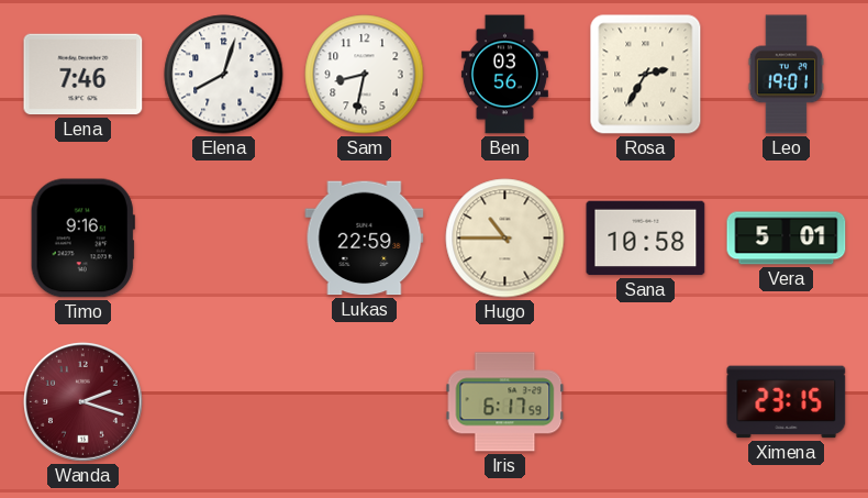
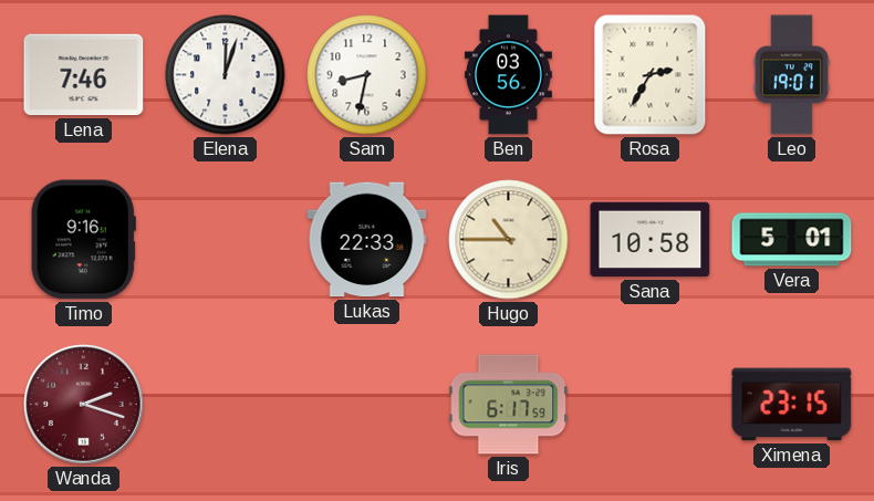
Elena: 8:03 -> 12:03
Lukas: 22:59 -> 22:33
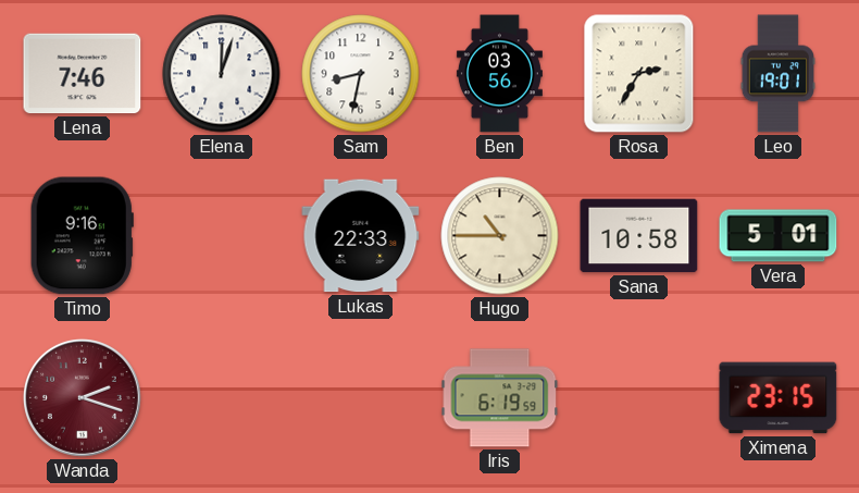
Iris: 6:17 -> 6:19
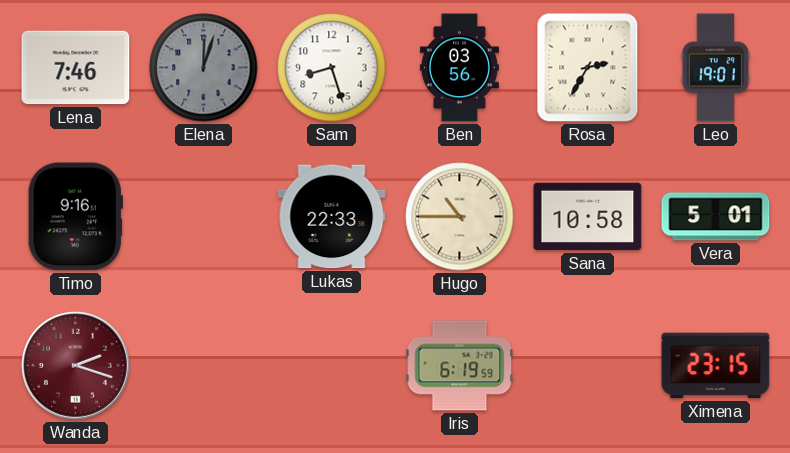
Elena dial: white -> grey
Sam: 8:32 -> 8:27
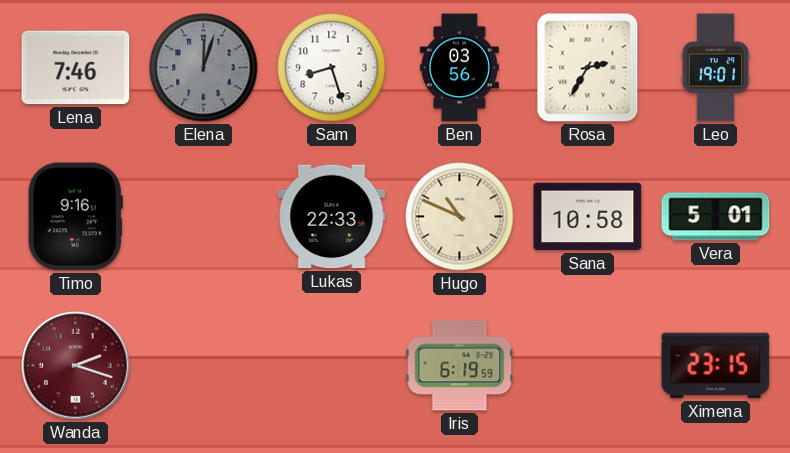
Hugo: 10:45 -> 10:49
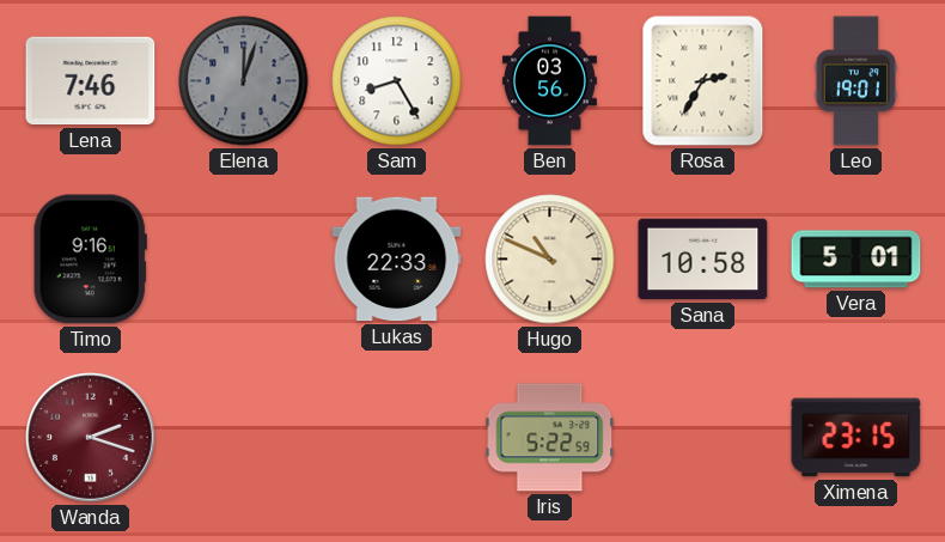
Sam: 8:27 -> 8:25
Iris: 6:19 -> 5:22
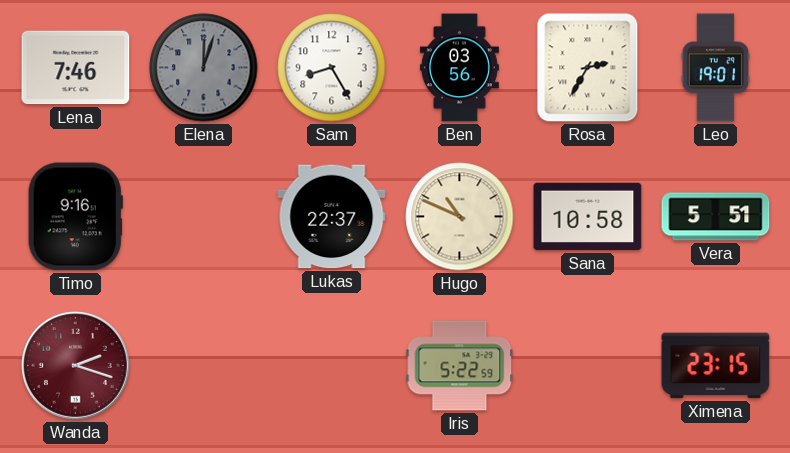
Lukas: 22:33 -> 22:37
Vera: 5:01 -> 5:51
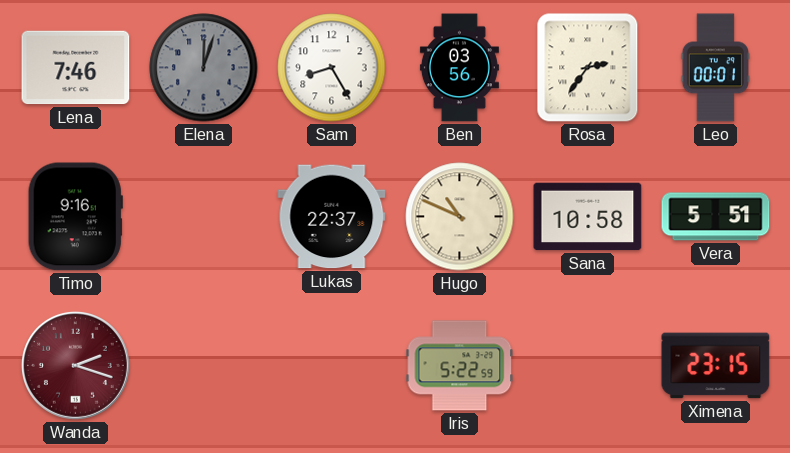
Rosa: 2:35 -> 2:36
Leo: 19:01 -> 00:01
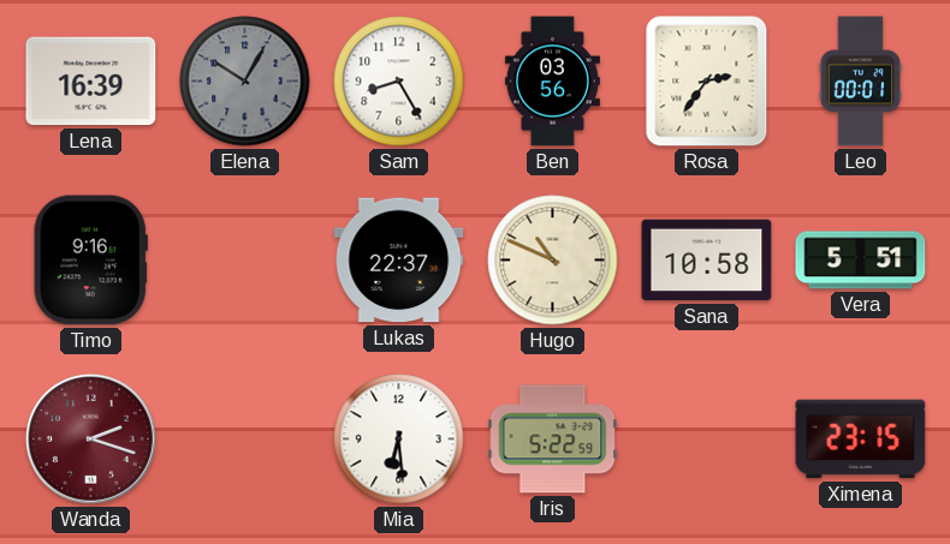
Lena: 7:46 -> 16:39
Elena: 12:03 -> 10:05
Mia: none -> 6:29
